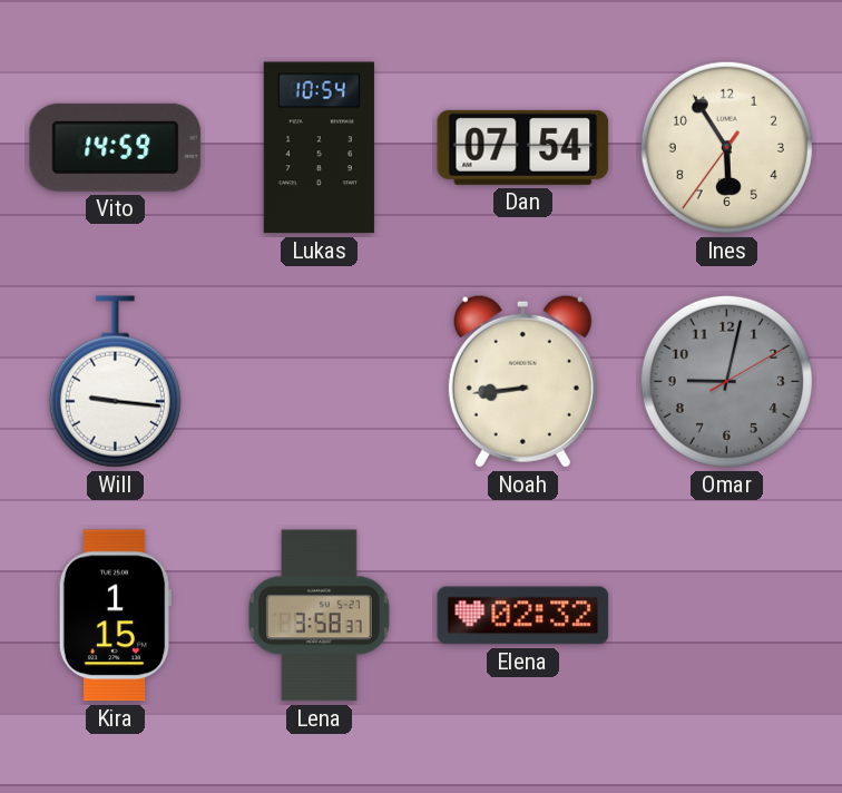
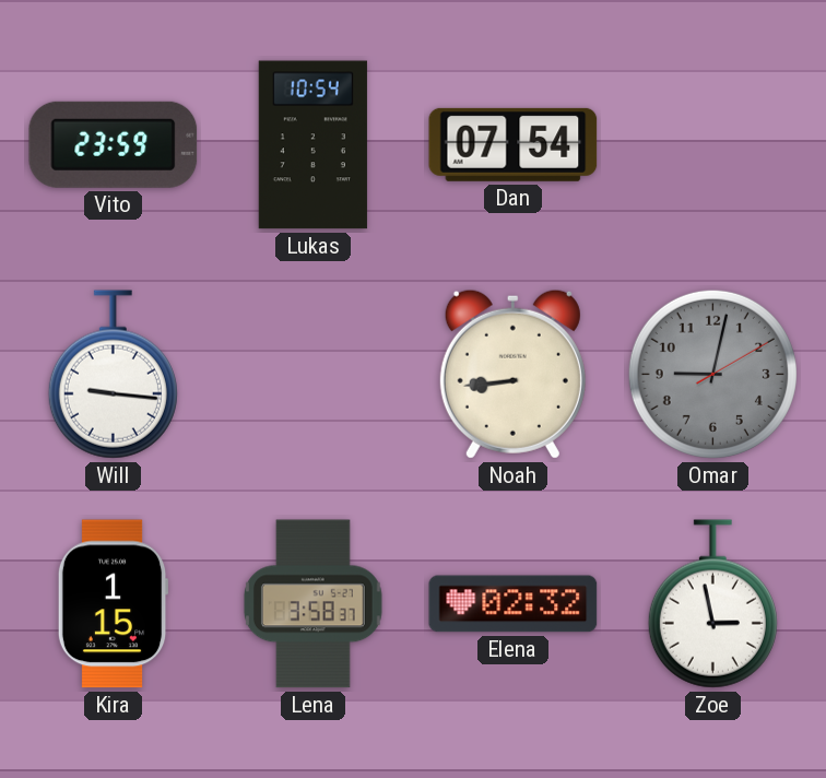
Vito: 14:59 -> 23:59
Ines: 5:54 -> none
Zoe: none -> 2:58
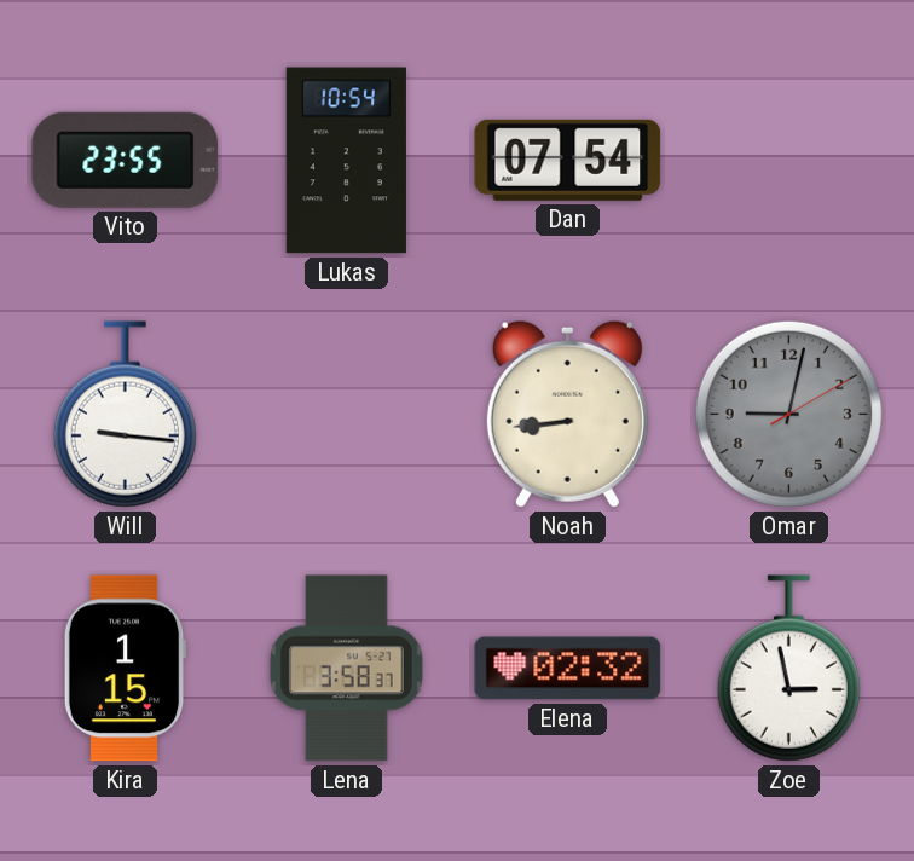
Vito: 23:59 -> 23:55
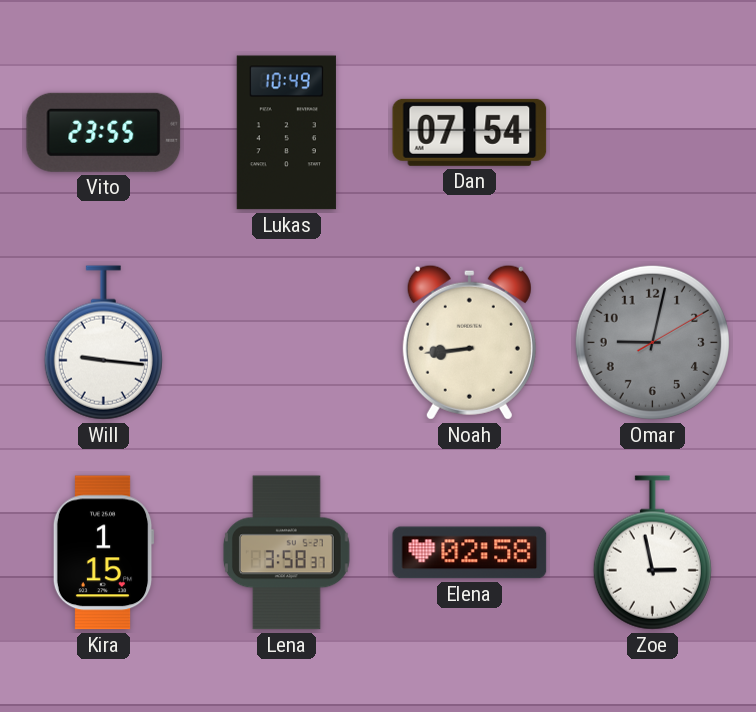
Lukas: 10:54 -> 10:49
Elena: 02:32 -> 02:58
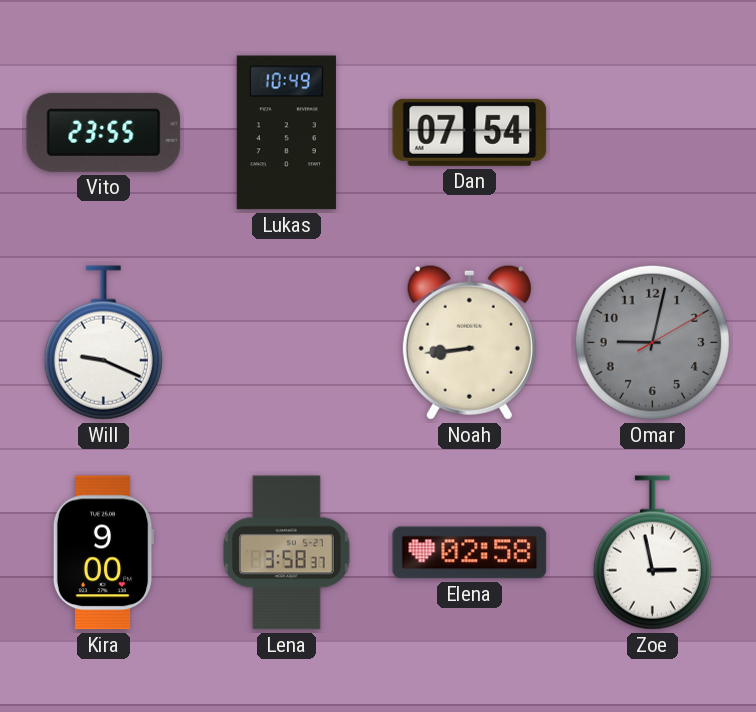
Will: 9:16 -> 9:19
Kira: 1:15 -> 9:00
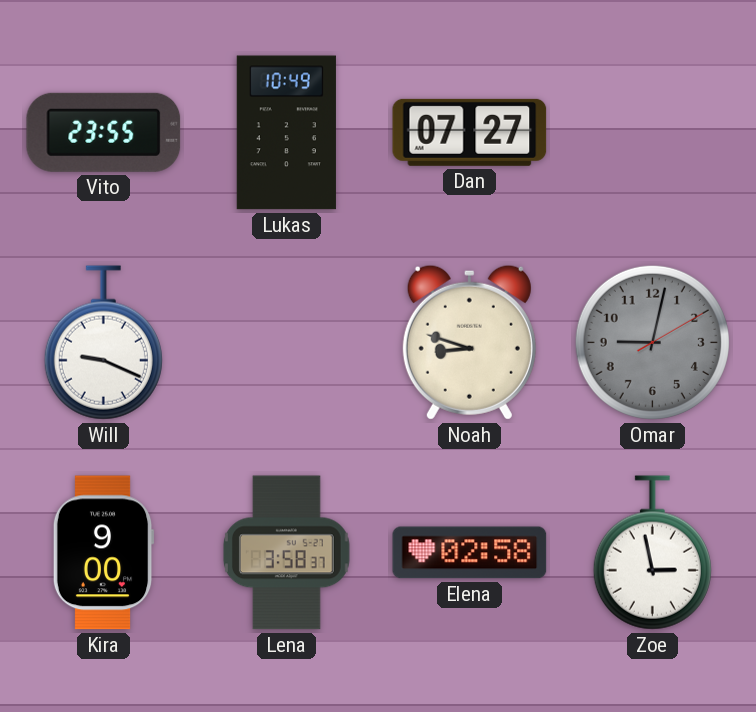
Dan: 07:54 -> 07:27
Noah: 8:44 -> 8:48
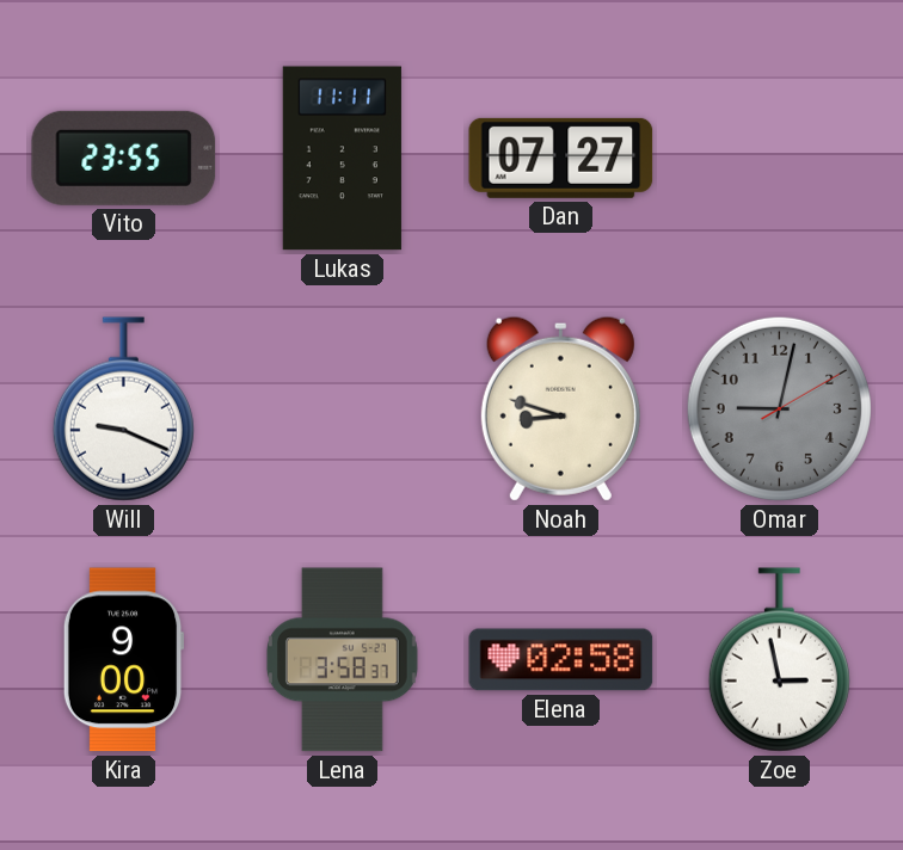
Lukas: 10:49 -> 11:11
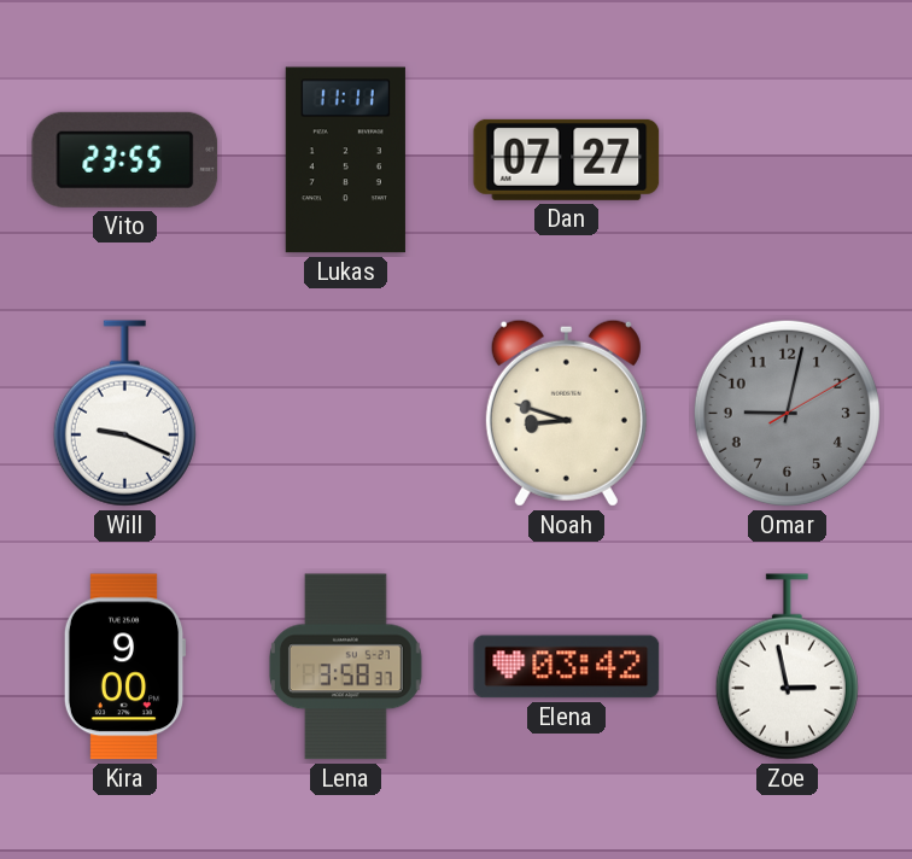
Elena: 02:58 -> 03:42
